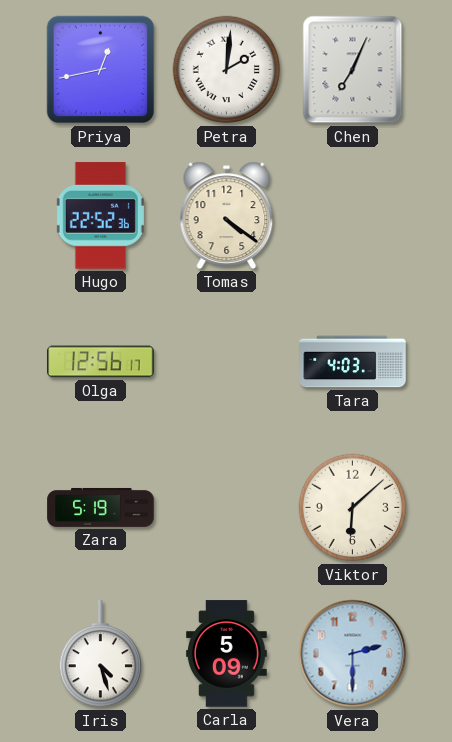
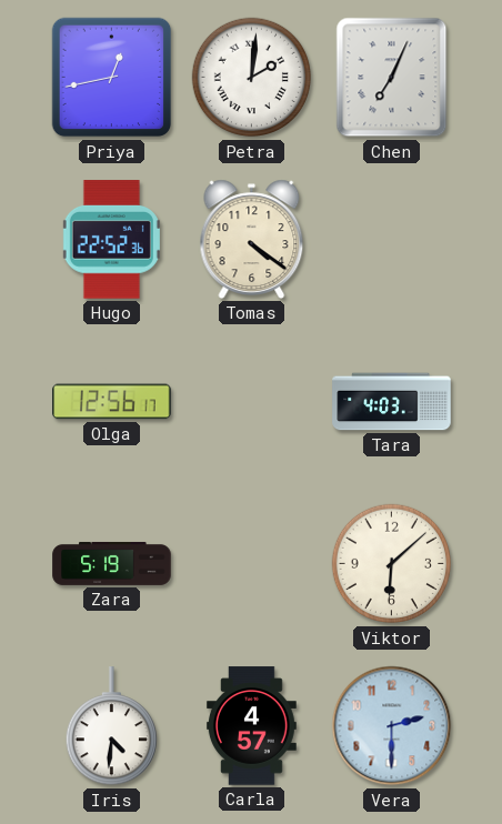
Iris: 4:27 -> 4:31
Carla: 5:09 -> 4:57
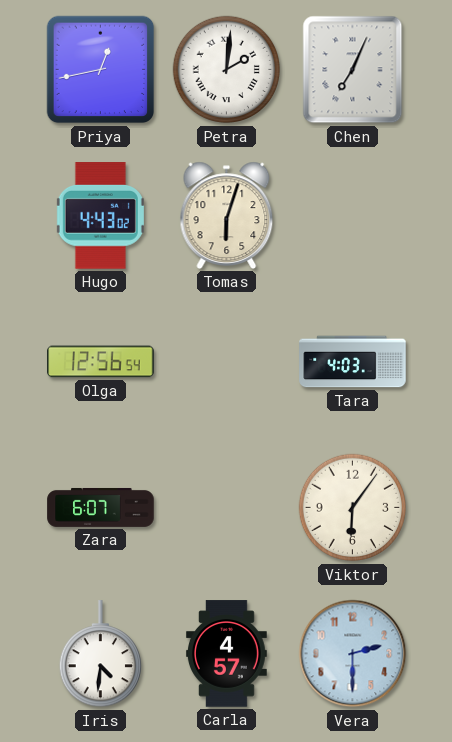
Hugo: 22:52 -> 4:43
Tomas: 4:21 -> 6:03
Olga: 12:56:17 -> 12:56:54
Zara: 5:19 -> 6:07
Viktor: 6:08 -> 6:06
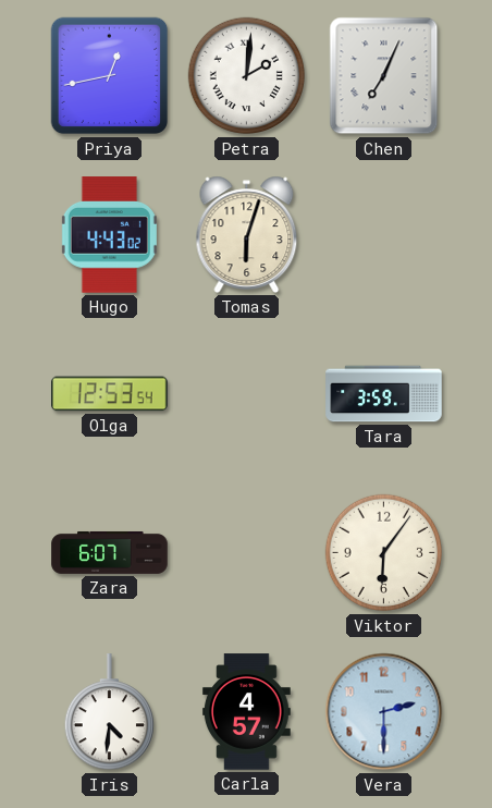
Olga: 12:56 -> 12:53
Tara: 4:03 -> 3:59
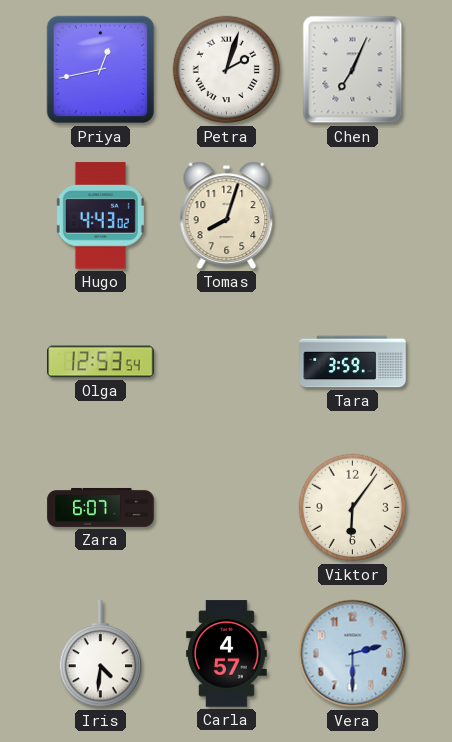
Petra: 2:01 -> 2:03
Tomas: 6:03 -> 8:03
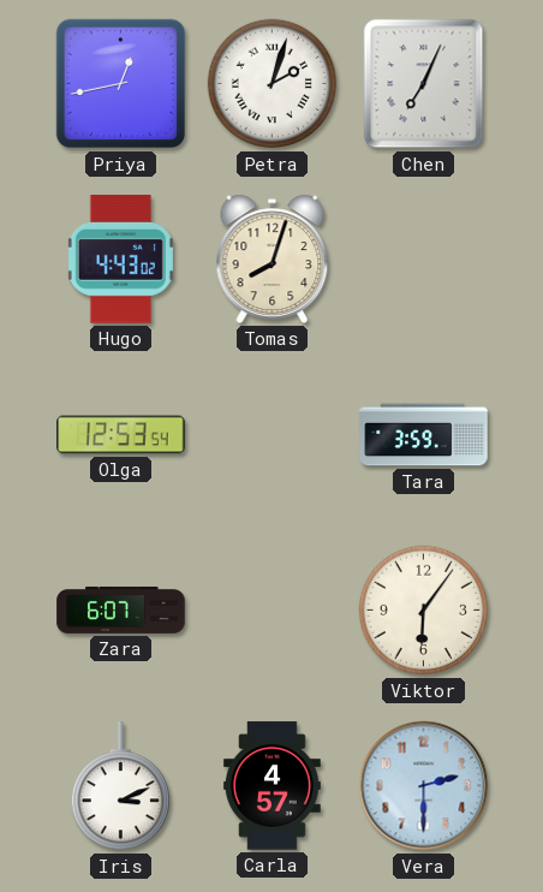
Iris: 4:31 -> 3:11
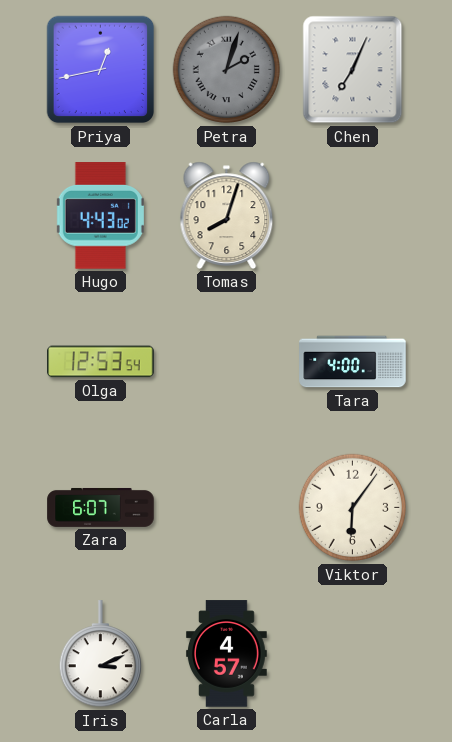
Petra dial: white -> grey
Tara: 3:59 -> 4:00
Vera: 2:30 -> none
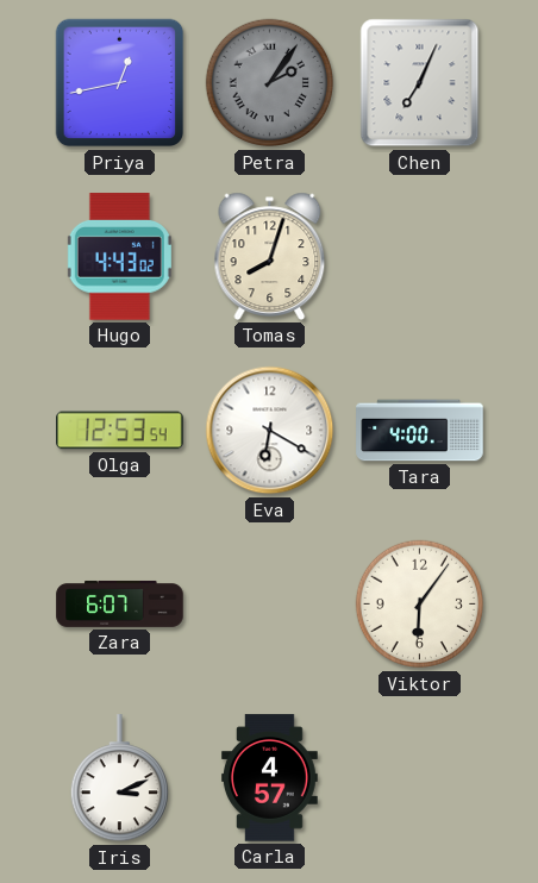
Petra: 2:03 -> 2:06
Eva: none -> 6:20
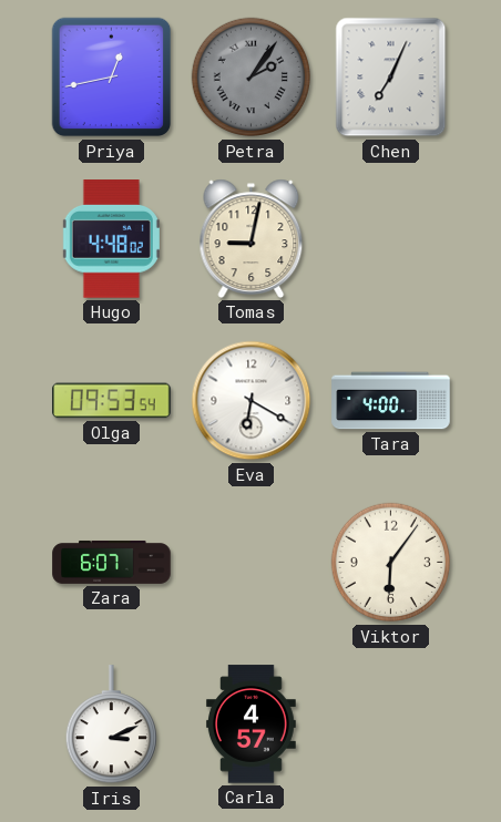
Hugo: 4:43 -> 4:48
Tomas: 8:03 -> 9:02
Olga: 12:53 -> 09:53
